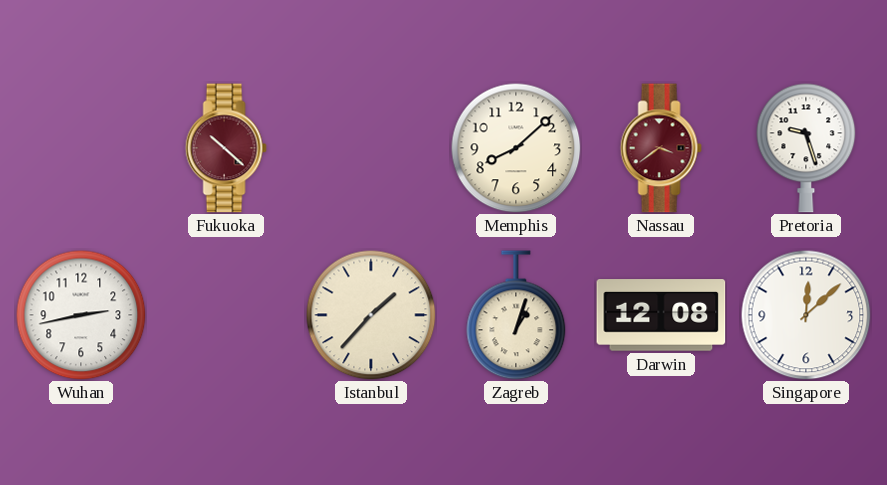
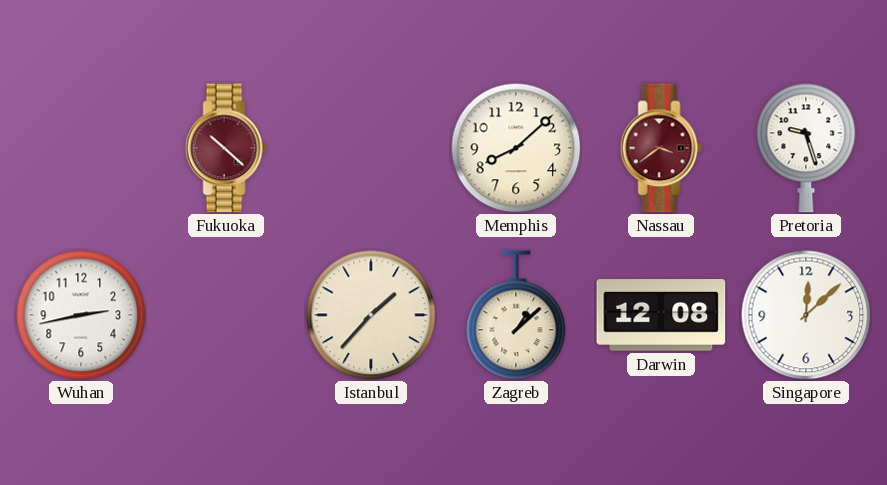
Zagreb: 1:03 -> 1:08
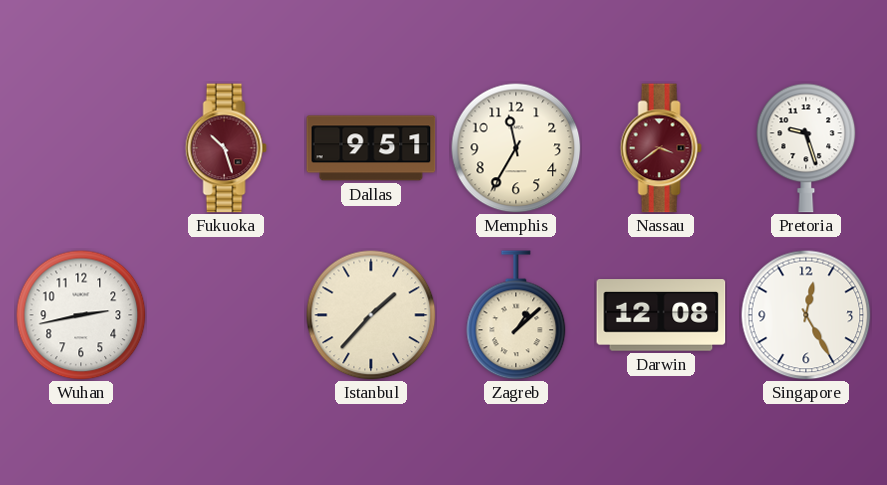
Fukuoka: 10:22 -> 10:27
Dallas: none -> 9:51
Memphis: 8:08 -> 11:35
Singapore: 12:08 -> 12:25
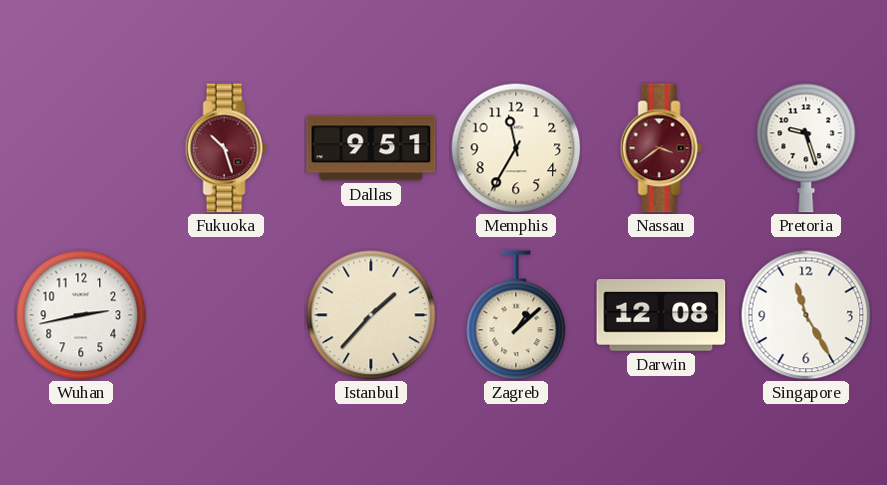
Singapore: 12:25 -> 11:25
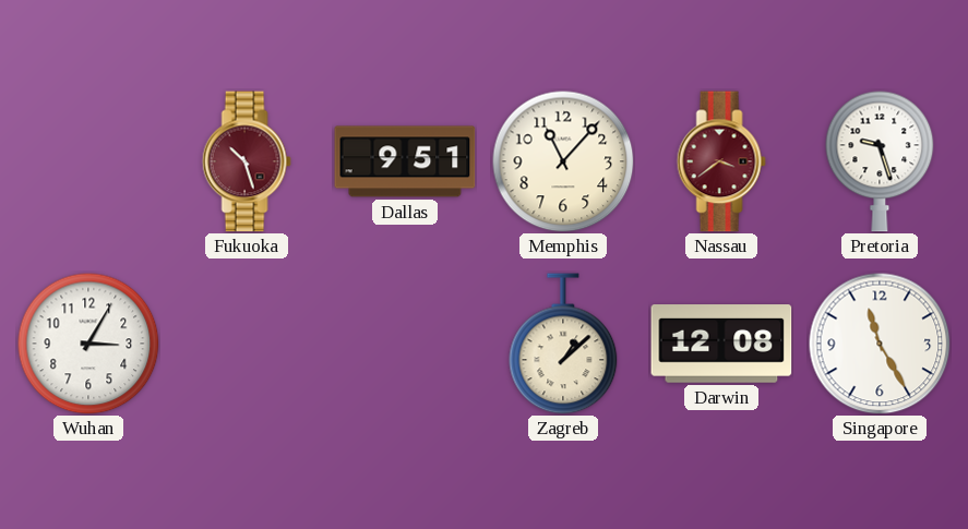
Memphis: 11:35 -> 11:07
Wuhan: 2:43 -> 3:05
Istanbul: 1:37 -> none
